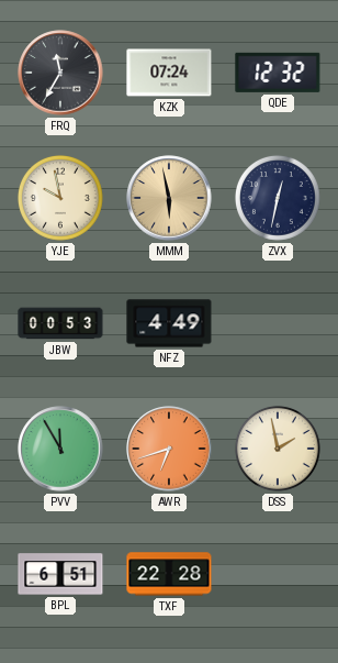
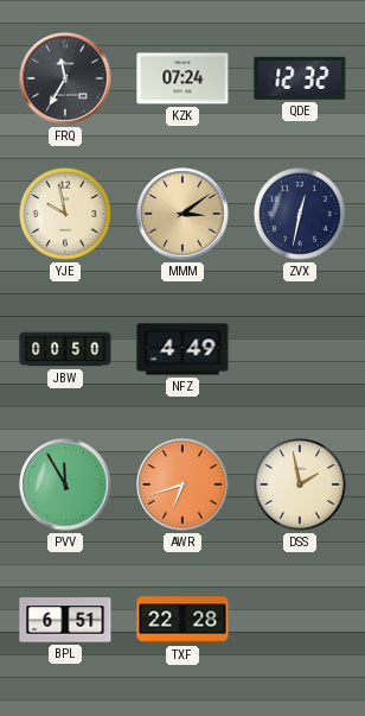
MMM: 5:58 -> 3:09
JBW: 00:53 -> 00:50
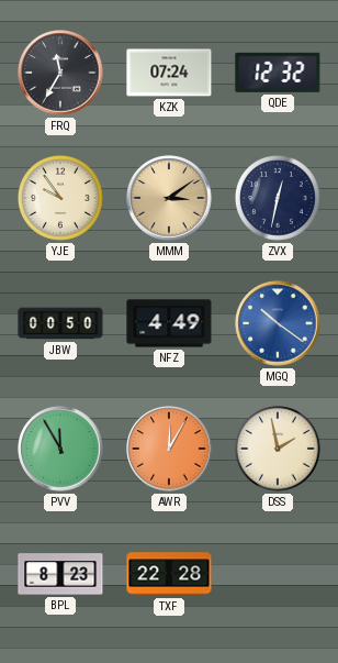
YJE: 9:58 -> 9:54
MGQ: none -> 10:21
AWR: 6:42 -> 12:05
BPL: 6:51 -> 8:23
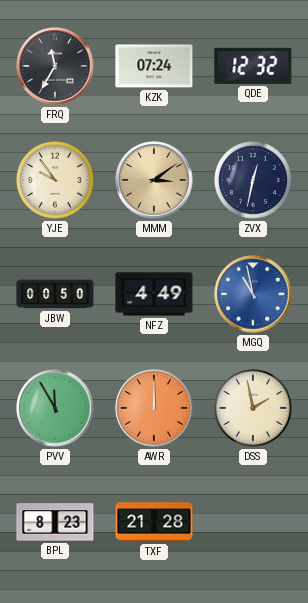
MGQ: 10:21 -> 10:58
AWR: 12:05 -> 12:00
TXF: 22:28 -> 21:28
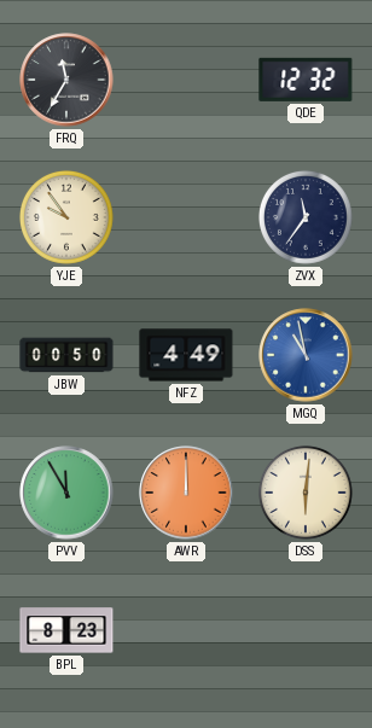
KZK: 07:24 -> none
MMM: 3:09 -> none
ZVX: 12:32 -> 11:36
DSS: 1:58 -> 6:01
TXF: 21:28 -> none
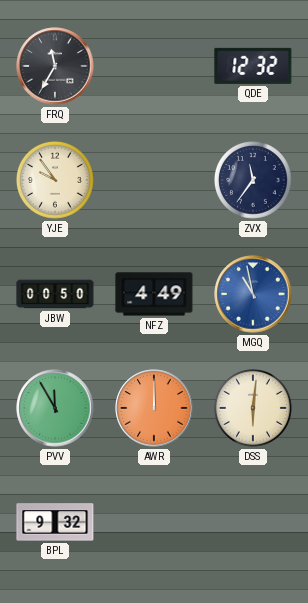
BPL: 8:23 -> 9:32
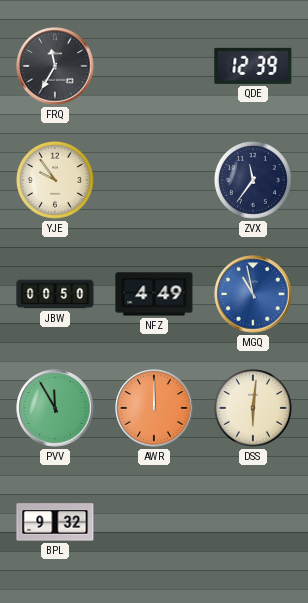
QDE: 12:32 -> 12:39
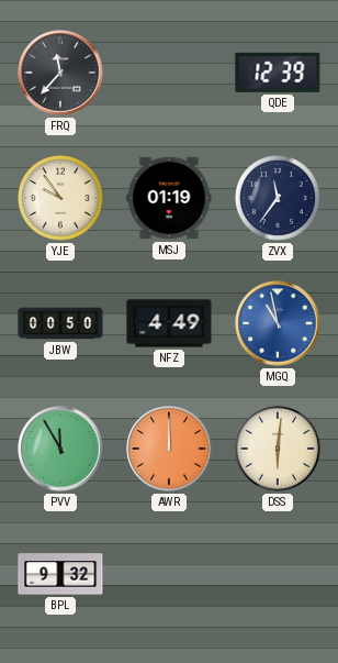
FRQ: 11:35 -> 11:37
MSJ: none -> 01:19
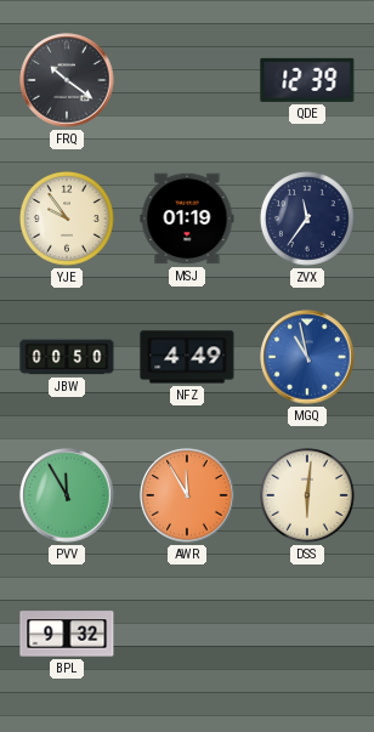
FRQ: 11:37 -> 10:21
AWR: 12:00 -> 11:55
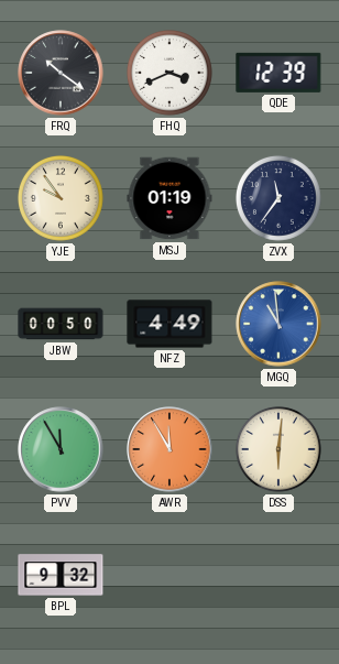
FHQ: none -> 3:41
MGQ: 10:58 -> 10:59
